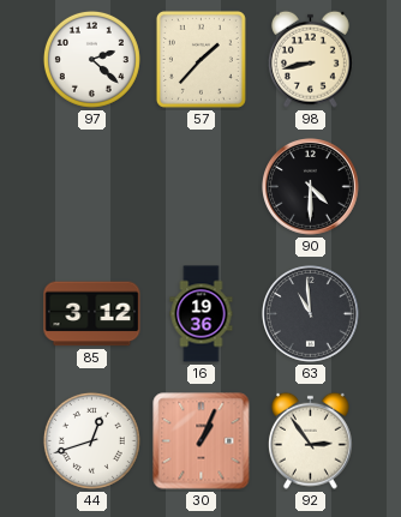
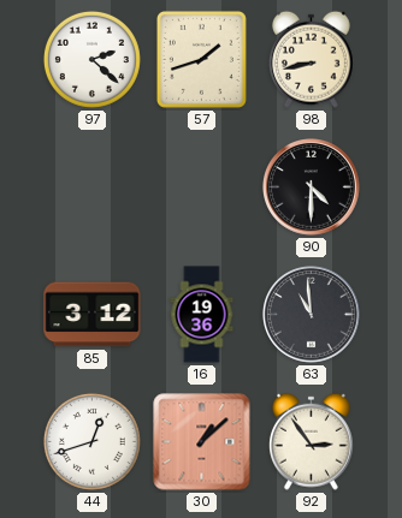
57: 1:37 -> 1:42
30: 1:04 -> 1:08
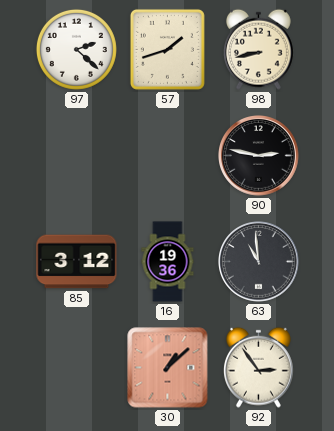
90: 4:30 -> 2:47
44: 12:42 -> none
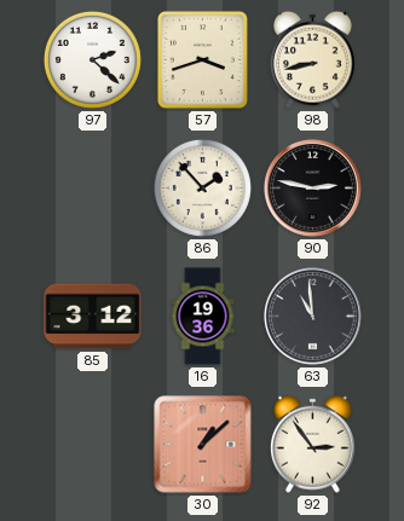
57: 1:42 -> 3:42
86: none -> 1:53
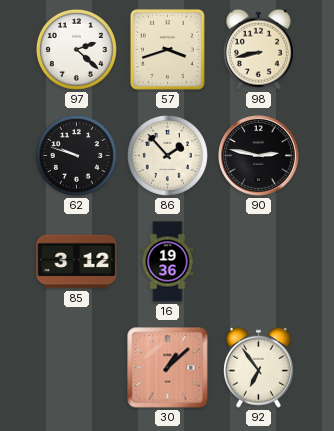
62: none -> 9:48
63: 10:59 -> none
92: 2:54 -> 6:54
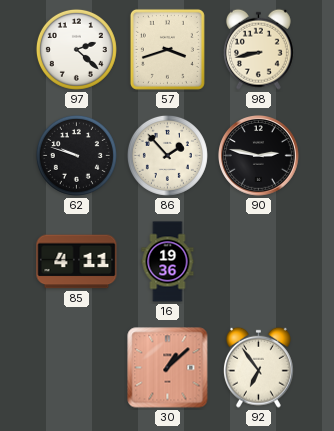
85: 3:12 -> 4:11
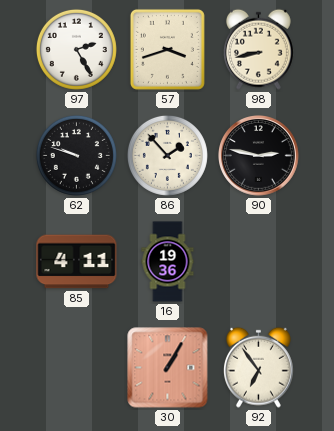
97: 2:22 -> 2:25
30: 1:08 -> 1:05
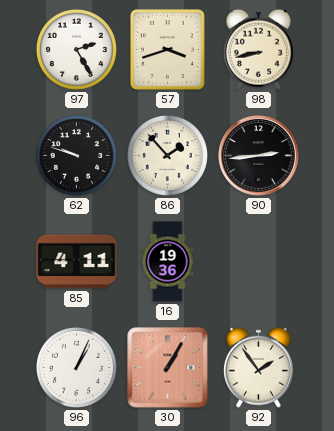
90: 2:47 -> 2:44
96: none -> 1:04
92: 6:54 -> 1:54
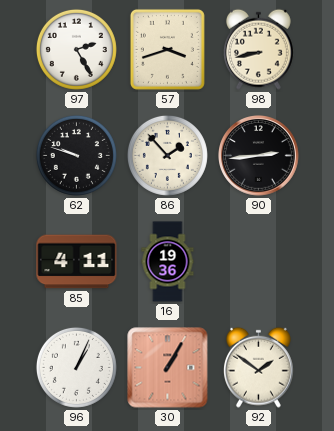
92: 1:54 -> 1:51
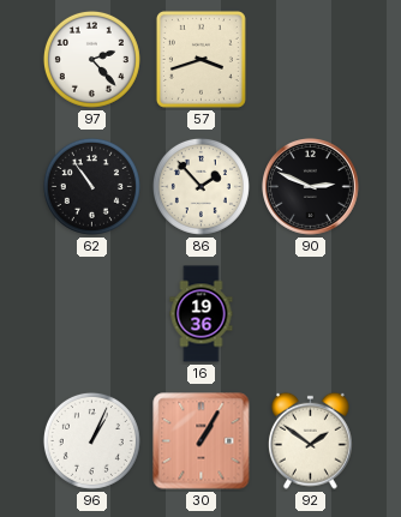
97: 2:25 -> 2:23
98: 8:43 -> none
62: 9:48 -> 10:54
90: 2:44 -> 2:49
85: 4:11 -> none
